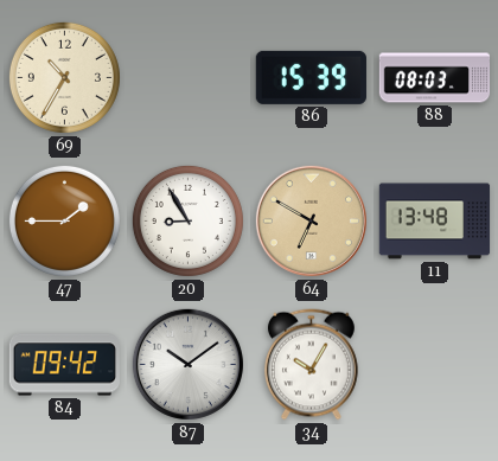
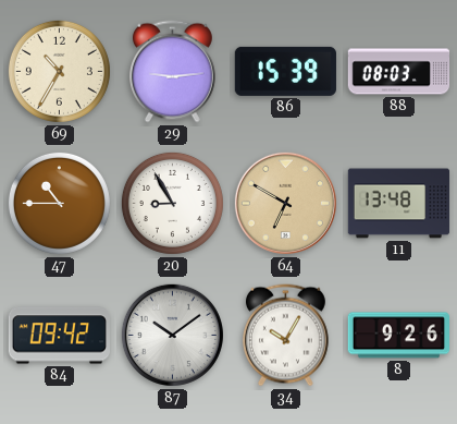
29: none -> 9:14
47: 1:45 -> 10:45
8: none -> 9:26
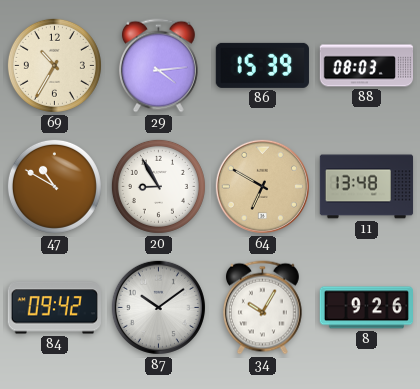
29: 9:14 -> 4:14
47: 10:45 -> 10:50
